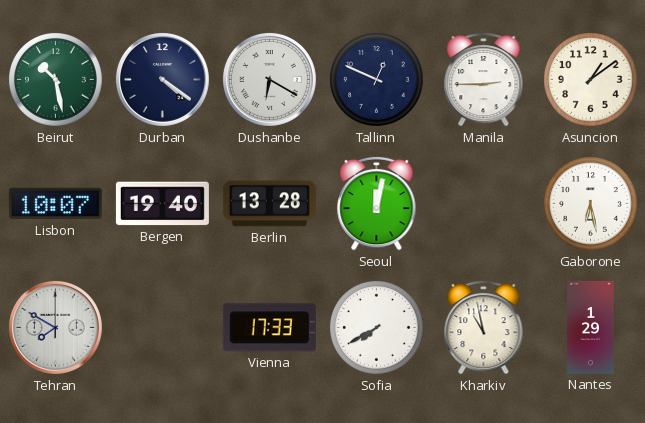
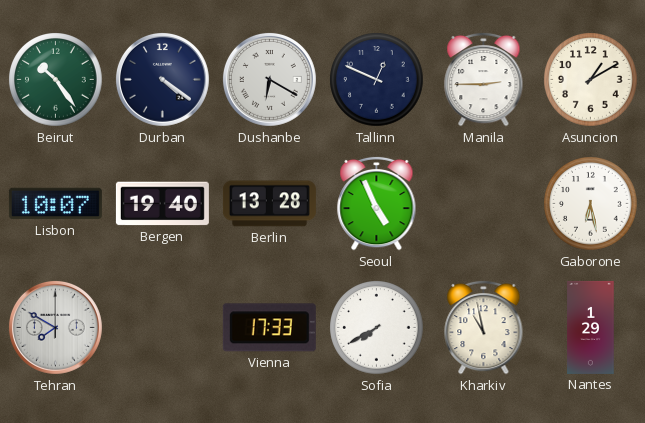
Beirut: 10:28 -> 10:24
Asuncion: 1:09 -> 1:10
Seoul: 12:02 -> 4:56
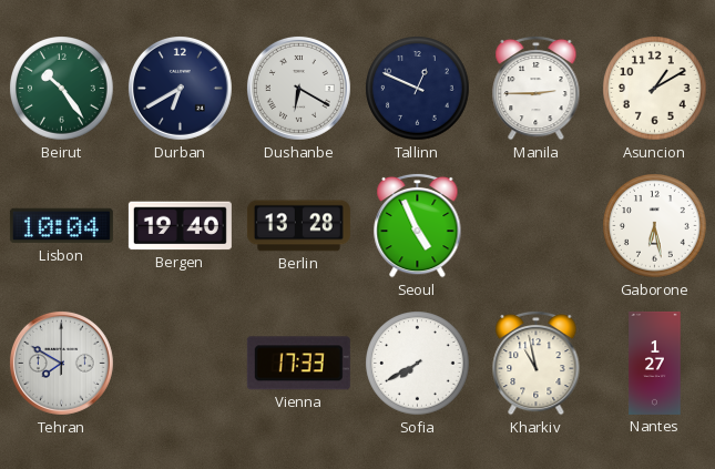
Durban: 4:21 -> 6:40
Lisbon: 10:07 -> 10:04
Nantes: 1:29 -> 1:27
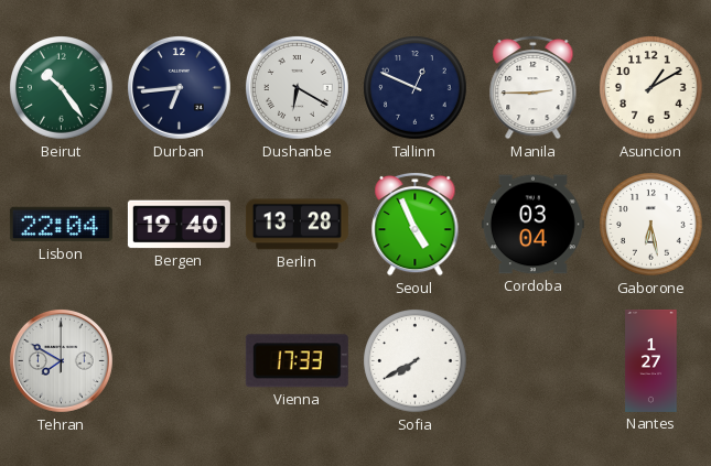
Durban: 6:40 -> 6:44
Lisbon: 10:04 -> 22:04
Cordoba: none -> 03:04
Kharkiv: 10:58 -> none
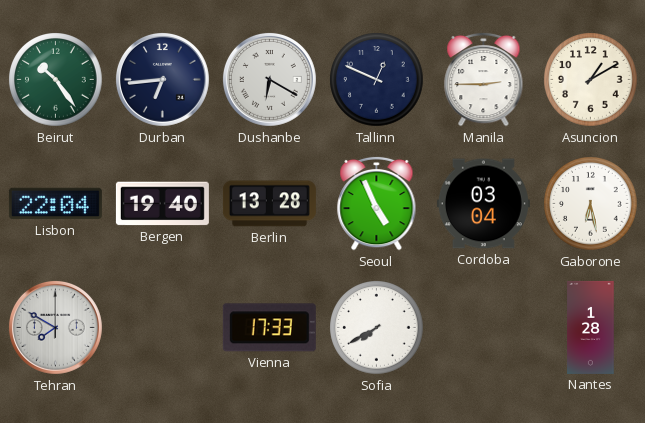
Nantes: 1:27 -> 1:28
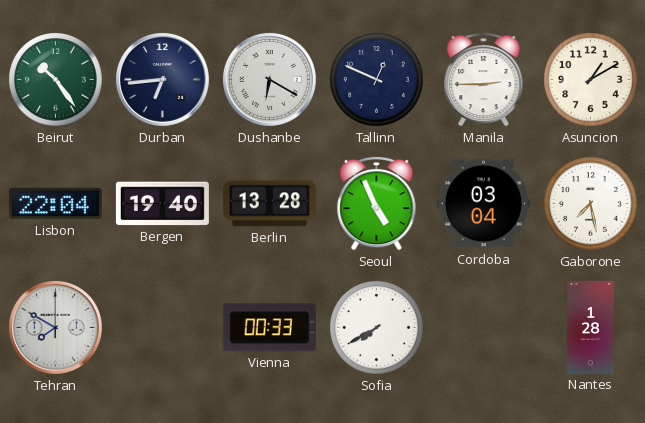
Gaborone: 6:28 -> 7:28
Vienna: 17:33 -> 00:33
